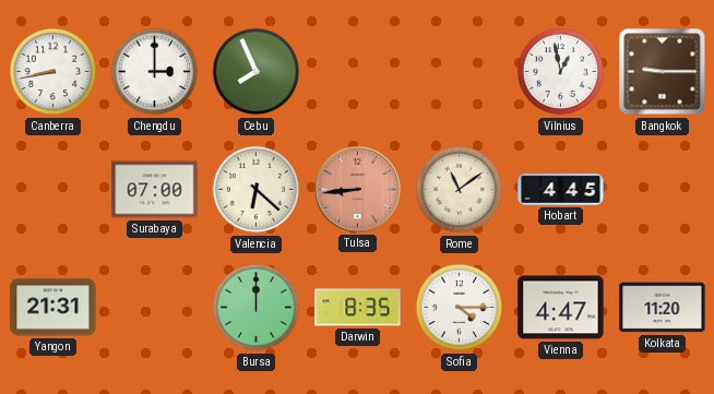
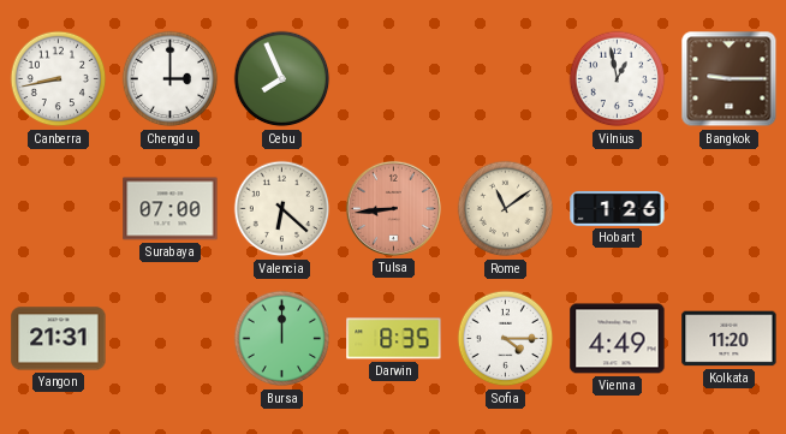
Hobart: 4:45 -> 1:26
Vienna: 4:47 -> 4:49
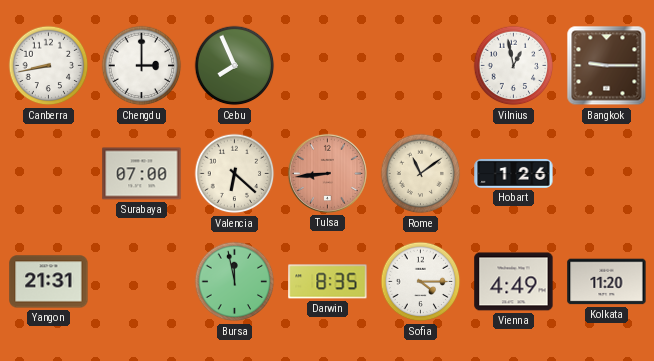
Bursa: 12:00 -> 11:58
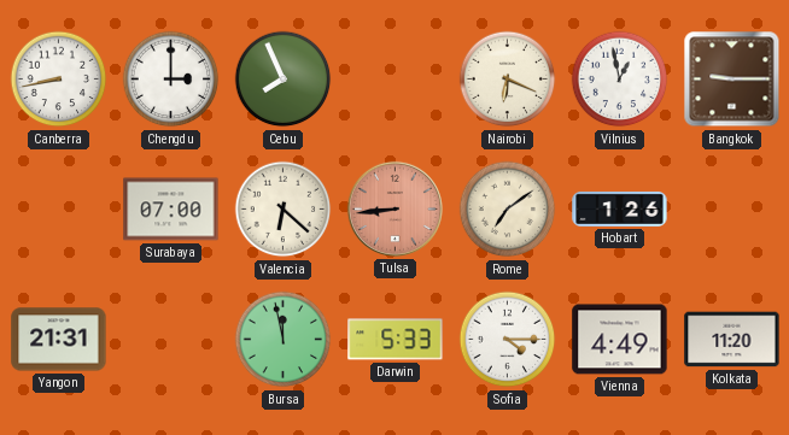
Nairobi: none -> 6:19
Rome: 11:09 -> 7:09
Darwin: 8:35 -> 5:33
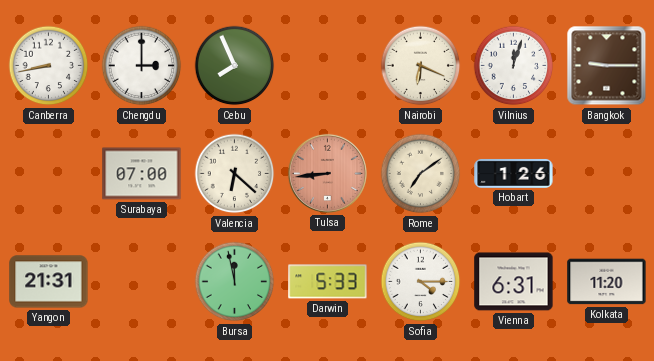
Vilnius: 12:58 -> 12:03
Vienna: 4:49 -> 6:31
